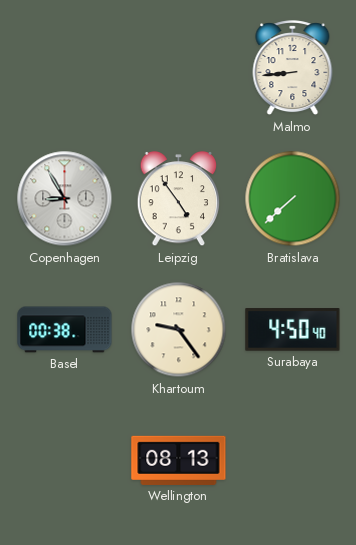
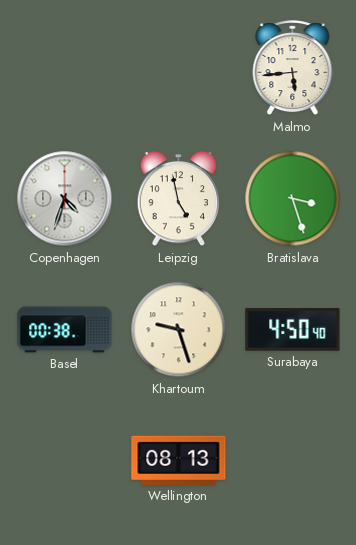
Malmo: 8:44 -> 5:44
Copenhagen: 8:55 -> 4:33
Leipzig: 4:54 -> 4:58
Bratislava: 7:38 -> 3:27
Khartoum: 9:24 -> 9:27
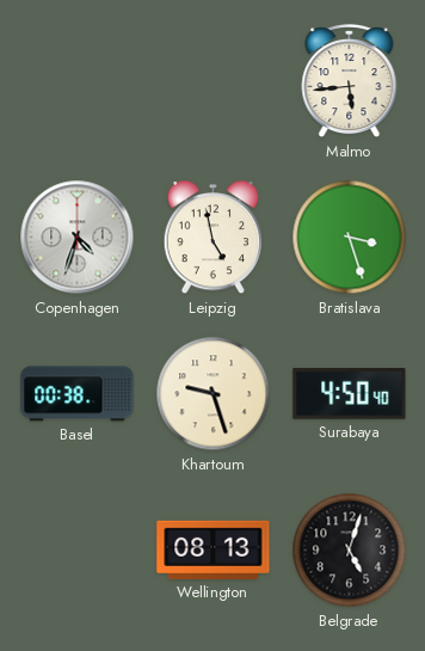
Belgrade: none -> 5:03
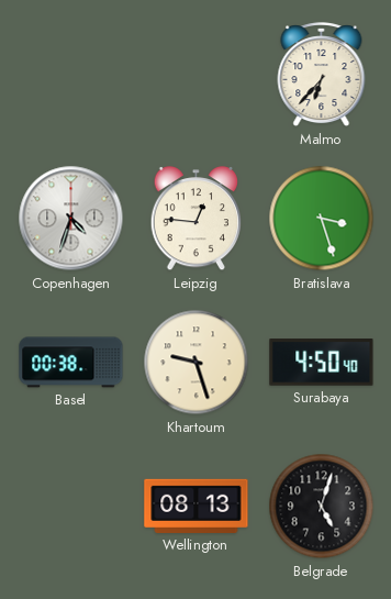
Malmo: 5:44 -> 6:37
Leipzig: 4:58 -> 12:46
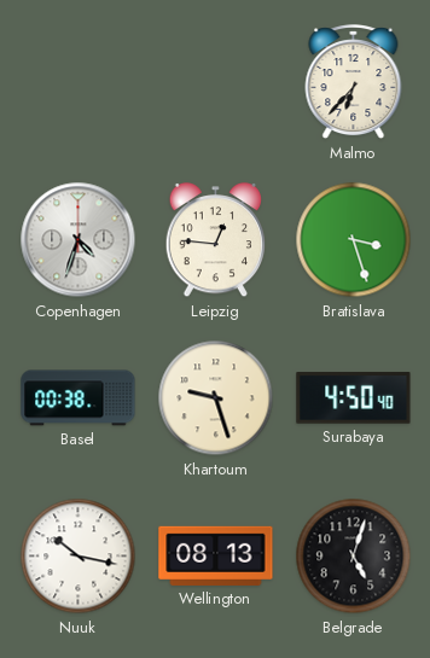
Nuuk: none -> 10:17
